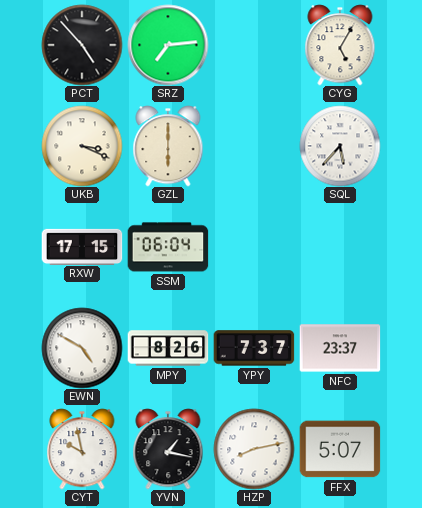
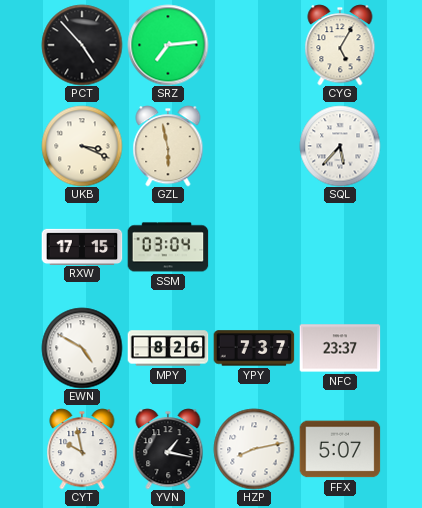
GZL: 6:00 -> 5:58
SSM: 06:04 -> 03:04
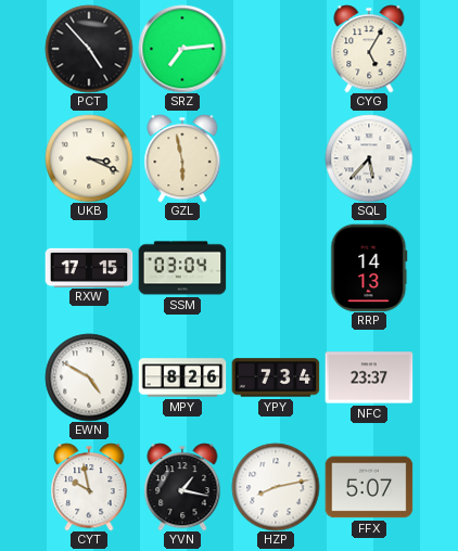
RRP: none -> 14:13
YPY: 7:37 -> 7:34
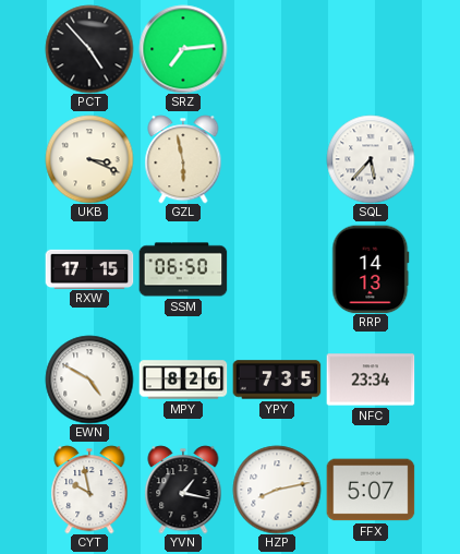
CYG: 5:05 -> none
SSM: 03:04 -> 06:50
YPY: 7:34 -> 7:35
NFC: 23:37 -> 23:34
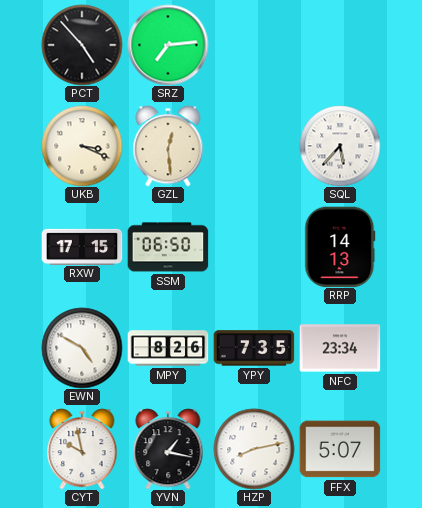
GZL: 5:58 -> 12:29
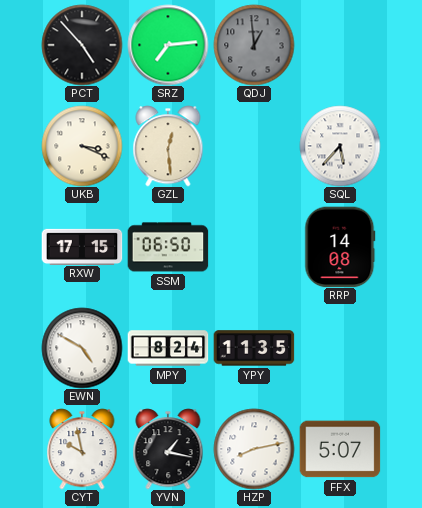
QDJ: none -> 12:59
RRP: 14:13 -> 14:08
MPY: 8:26 -> 8:24
YPY: 7:35 -> 11:35
NFC: 23:34 -> none
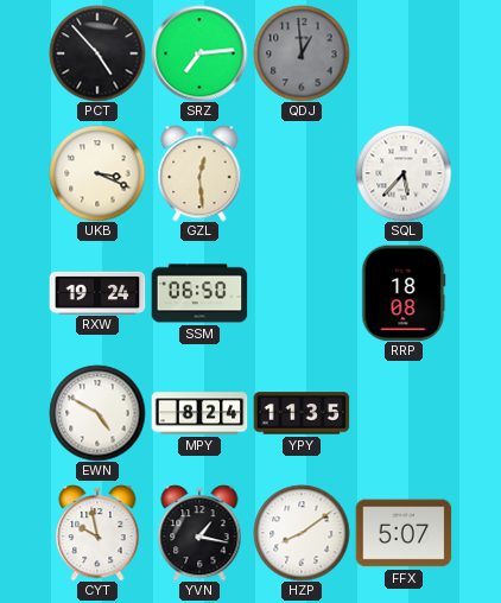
RXW: 17:15 -> 19:24
RRP: 14:08 -> 18:08
HZP: 8:13 -> 8:09
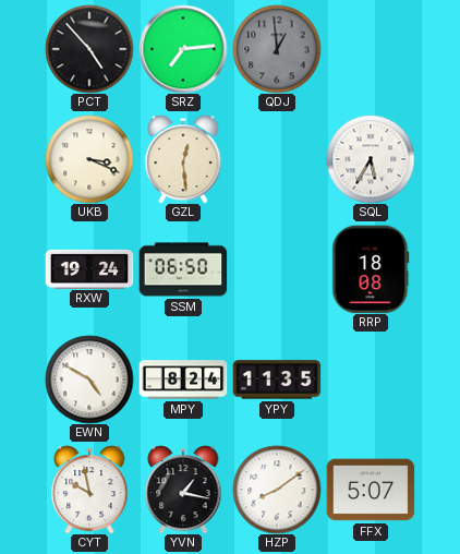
SQL: 5:37 -> 5:35
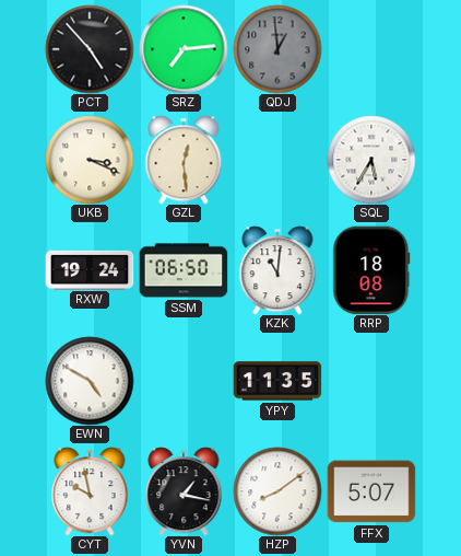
KZK: none -> 11:01
MPY: 8:24 -> none
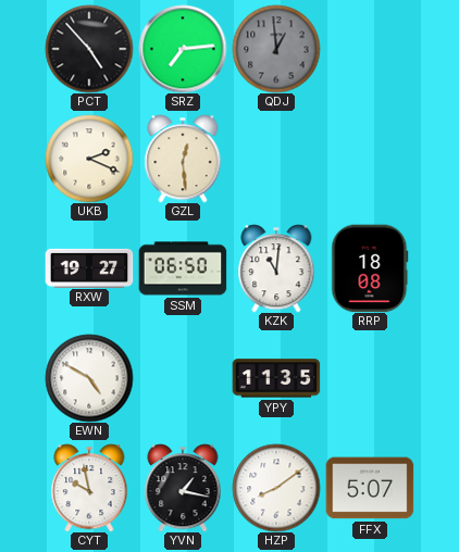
UKB: 3:19 -> 2:19
SQL: 5:35 -> none
RXW: 19:24 -> 19:27
